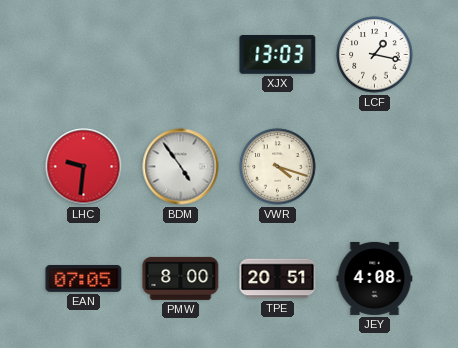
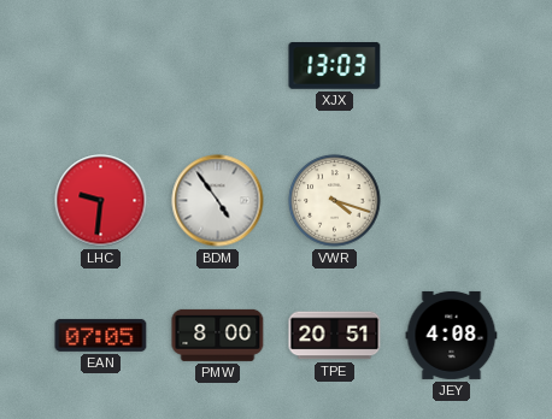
LCF: 1:17 -> none
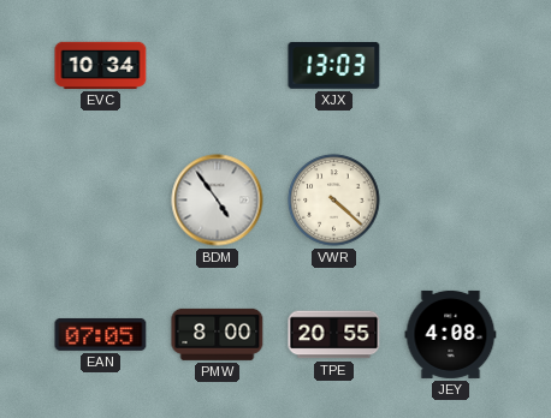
EVC: none -> 10:34
LHC: 9:31 -> none
VWR: 4:18 -> 4:22
TPE: 20:51 -> 20:55
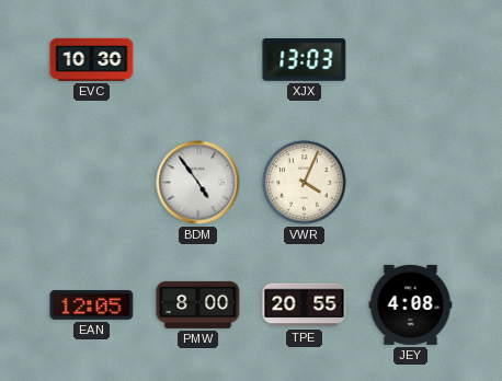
EVC: 10:34 -> 10:30
VWR: 4:22 -> 4:04
EAN: 07:05 -> 12:05
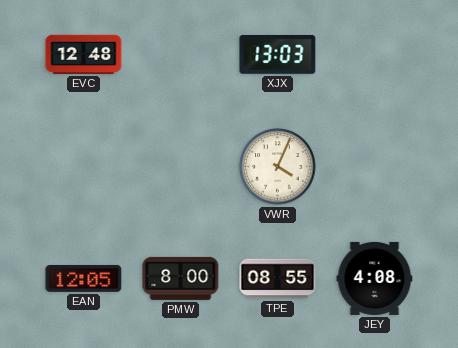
EVC: 10:30 -> 12:48
BDM: 4:54 -> none
TPE: 20:55 -> 08:55
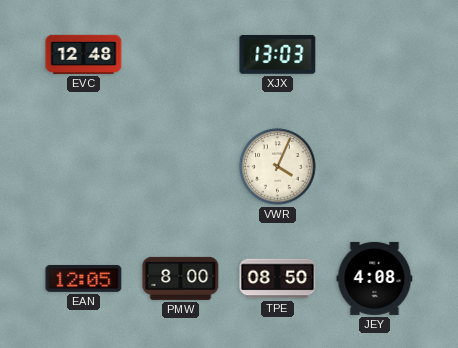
TPE: 08:55 -> 08:50
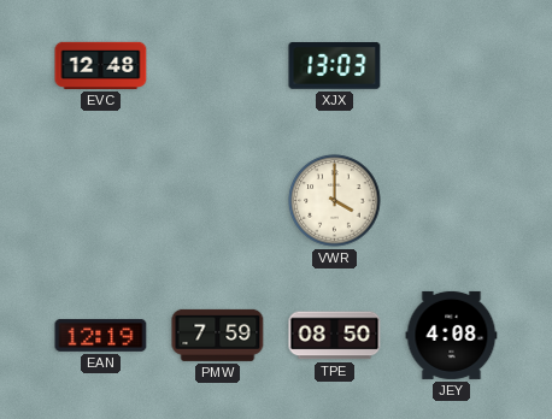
VWR: 4:04 -> 4:00
EAN: 12:05 -> 12:19
PMW: 8:00 -> 7:59
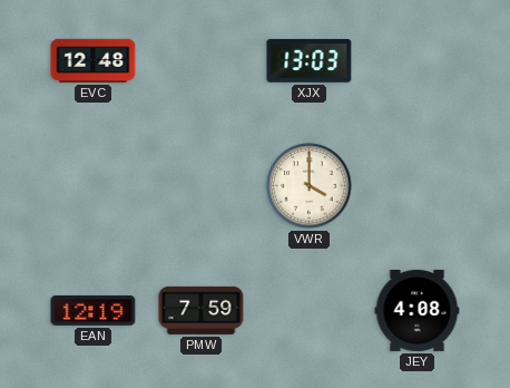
TPE: 08:50 -> none
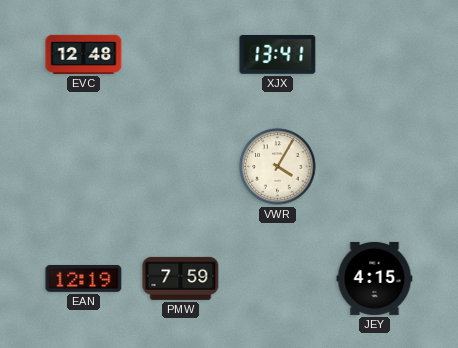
XJX: 13:03 -> 13:41
VWR: 4:00 -> 4:05
JEY: 4:08 -> 4:15
